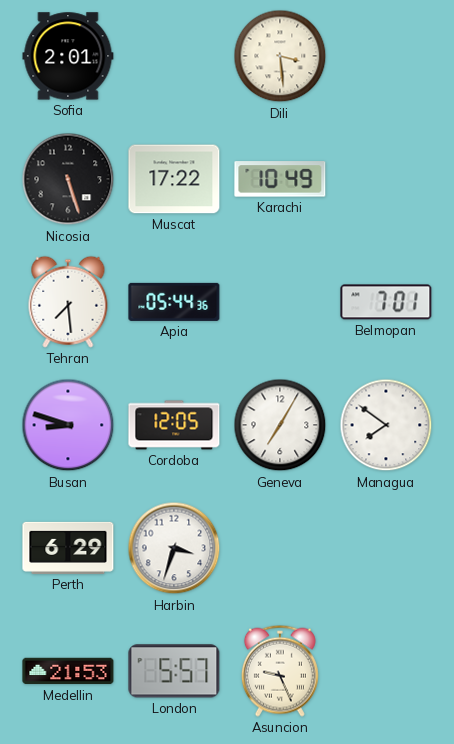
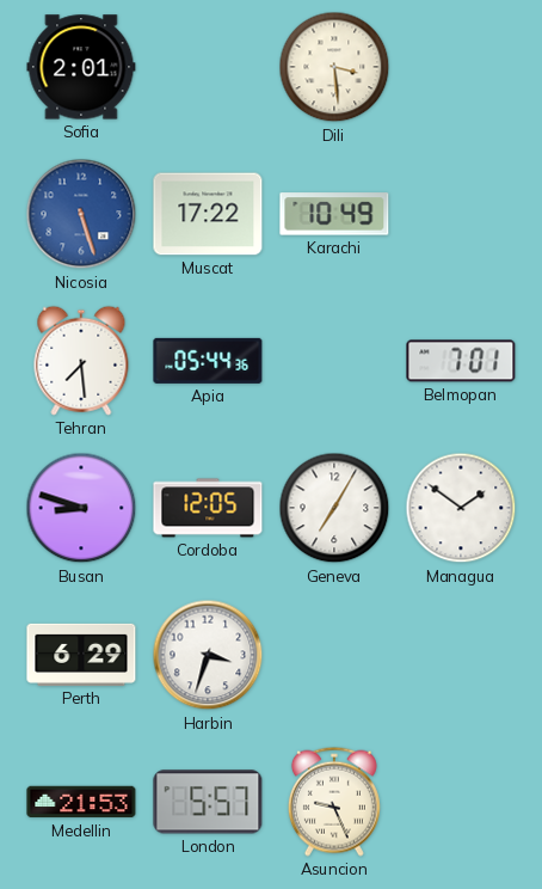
Nicosia dial: black -> blue
Managua: 7:51 -> 1:51
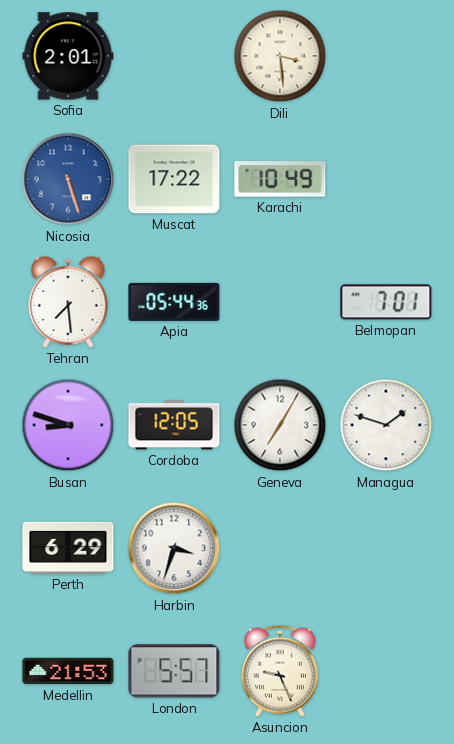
Managua: 1:51 -> 1:48
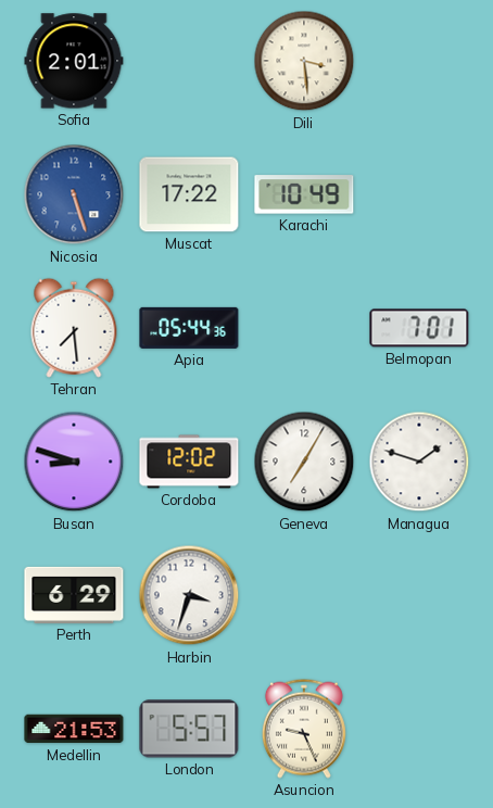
Cordoba: 12:05 -> 12:02
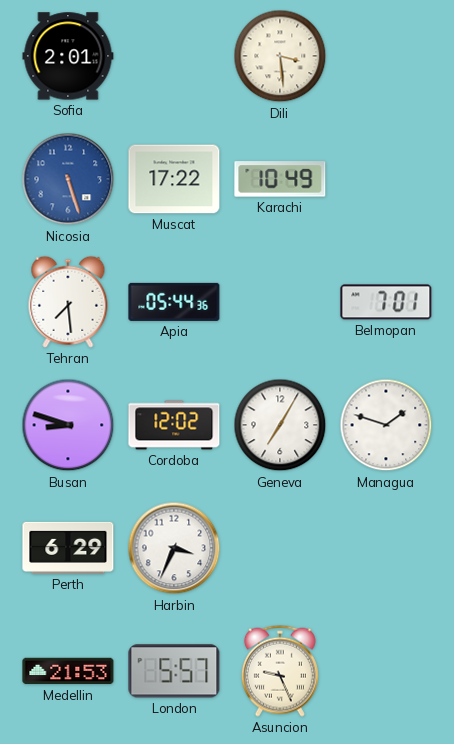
Harbin: 3:33 -> 3:34
